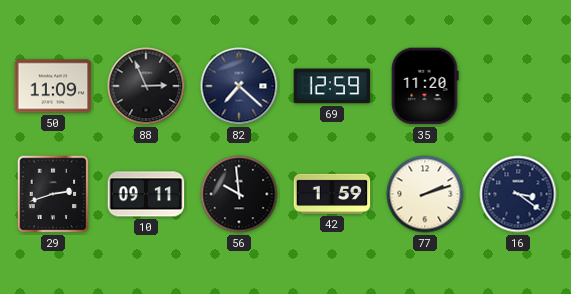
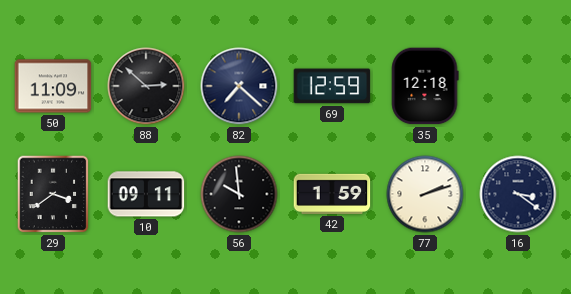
88: 2:56 -> 2:52
35: 11:20 -> 12:18
29: 2:42 -> 3:39
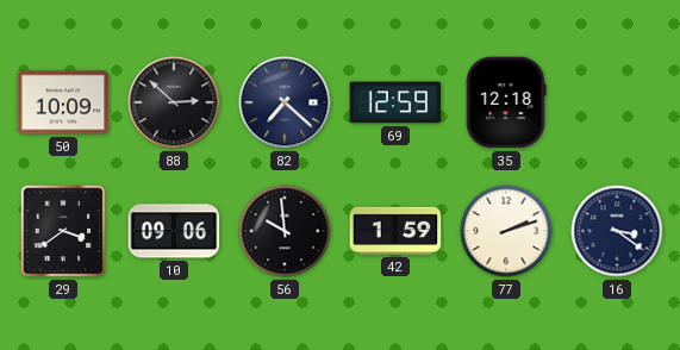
50: 11:09 -> 10:09
10: 09:11 -> 09:06
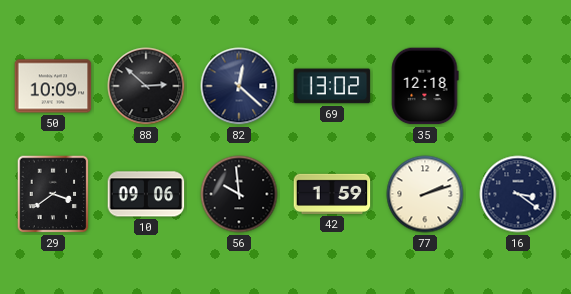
82: 7:22 -> 12:22
69: 12:59 -> 13:02
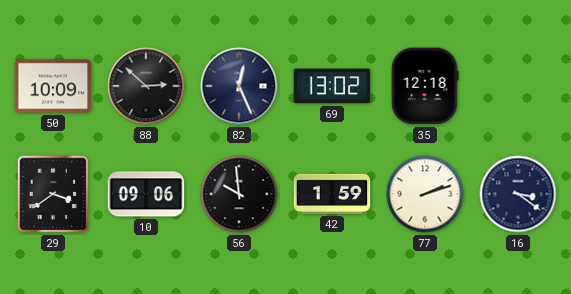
82: 12:22 -> 12:26
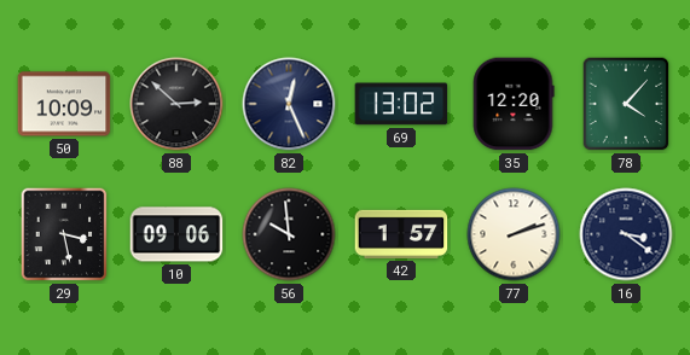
35: 12:18 -> 12:20
78: none -> 4:07
29: 3:39 -> 3:28
42: 1:59 -> 1:57
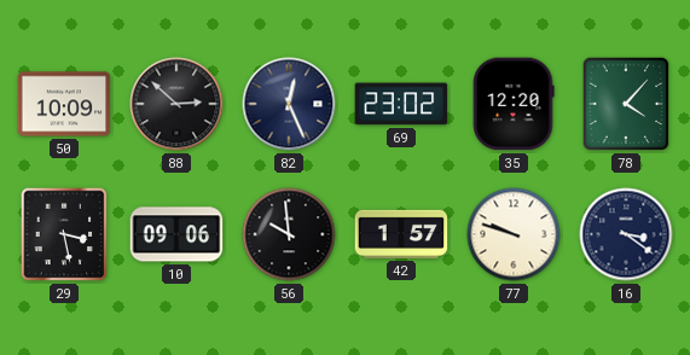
69: 13:02 -> 23:02
77: 2:12 -> 9:48
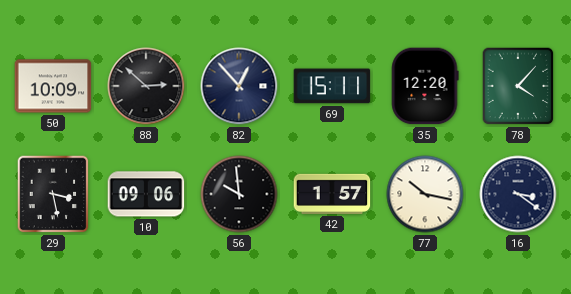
82: 12:26 -> 12:53
69: 23:02 -> 15:11
77: 9:48 -> 10:17
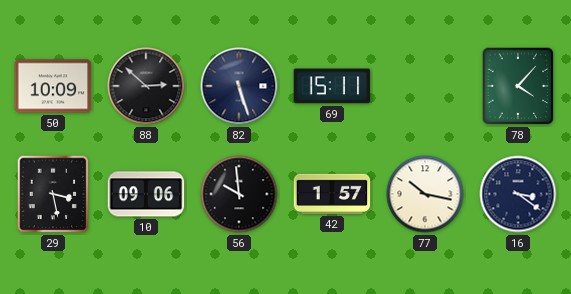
82: 12:53 -> 5:27
35: 12:20 -> none
